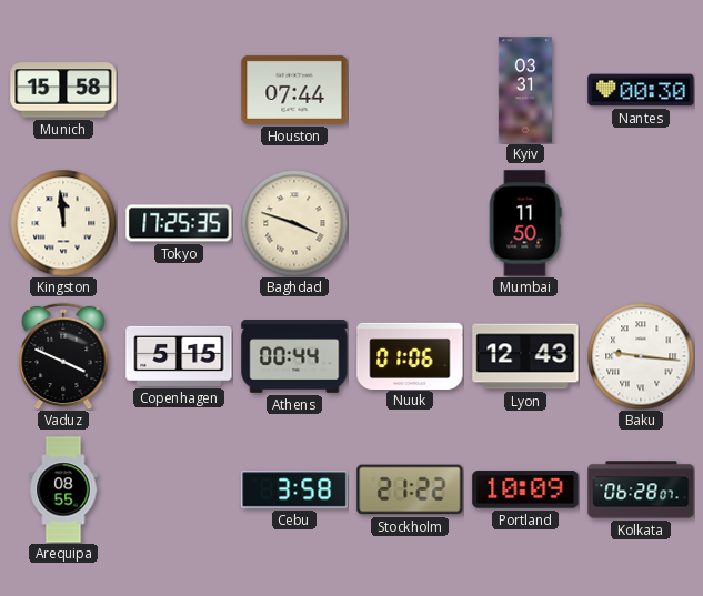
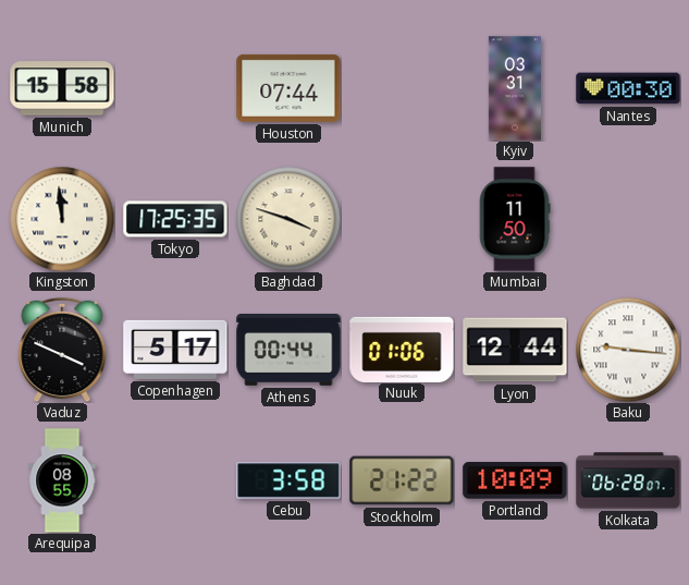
Copenhagen: 5:15 -> 5:17
Lyon: 12:43 -> 12:44
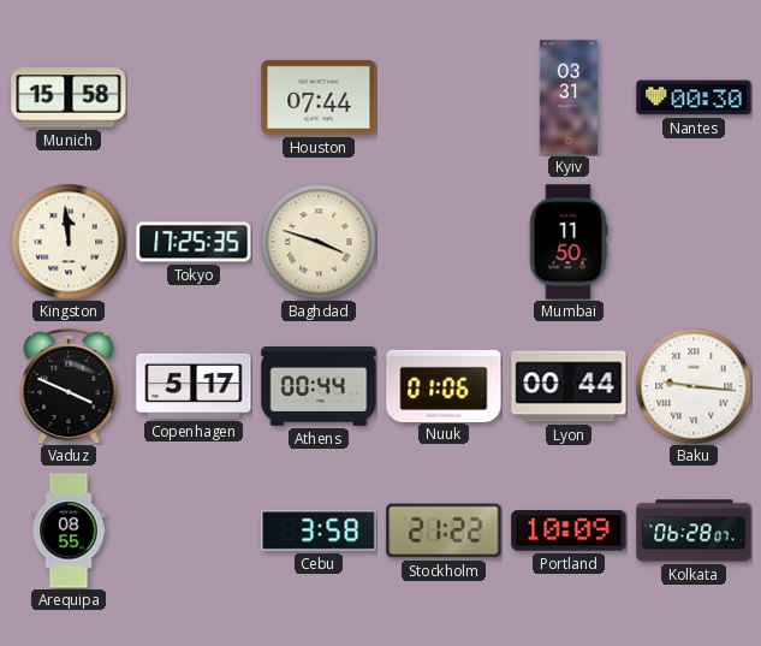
Lyon: 12:44 -> 00:44
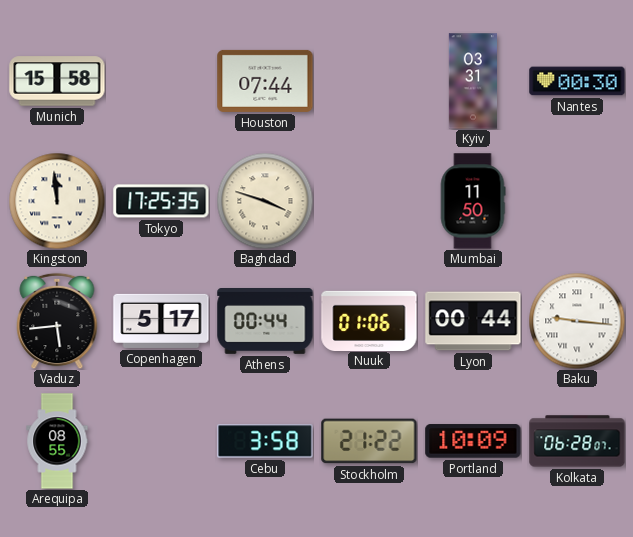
Vaduz: 3:49 -> 5:44
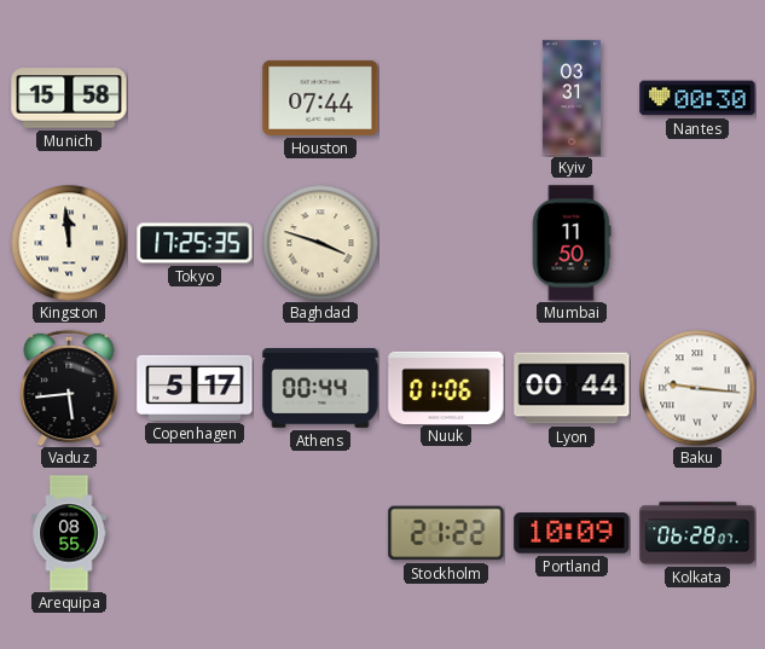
Cebu: 3:58 -> none
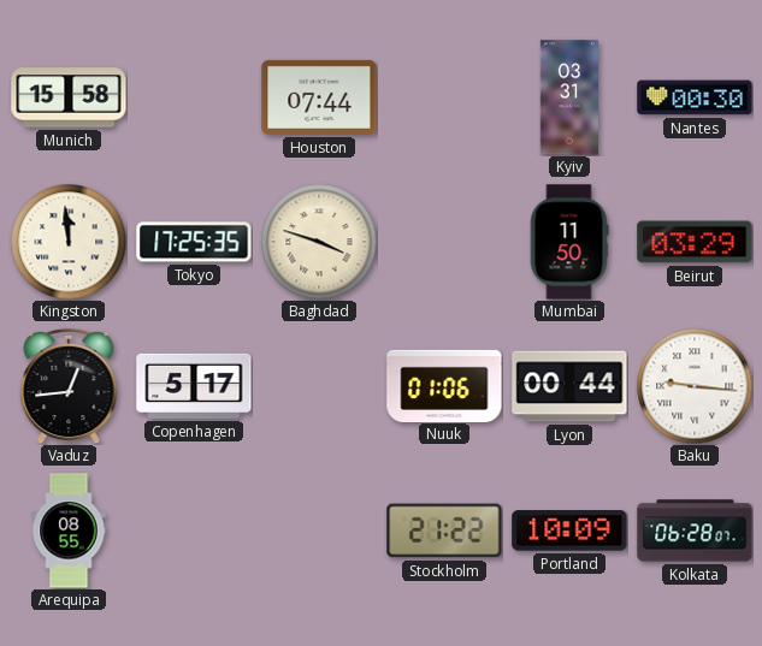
Beirut: none -> 03:29
Vaduz: 5:44 -> 12:44
Athens: 00:44 -> none
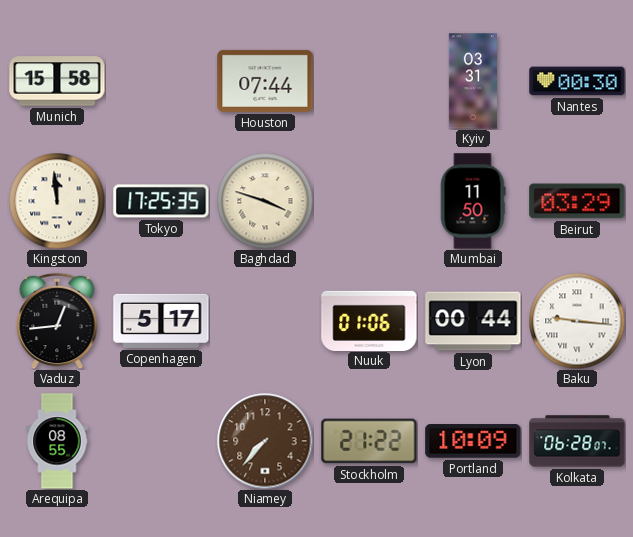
Niamey: none -> 7:37
